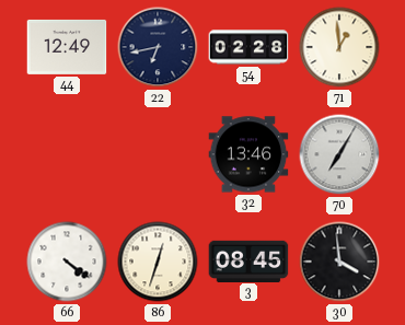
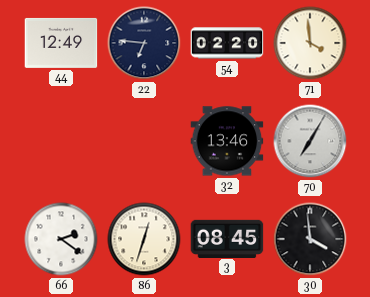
22: 6:43 -> 6:46
54: 02:28 -> 02:20
71: 12:59 -> 3:59
66: 4:21 -> 2:21
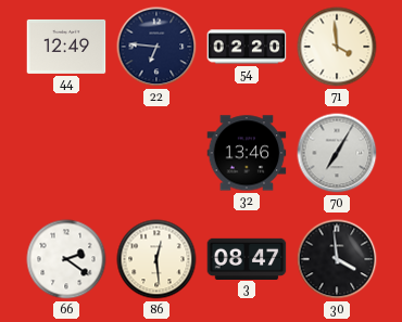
86: 12:33 -> 12:29
3: 08:45 -> 08:47
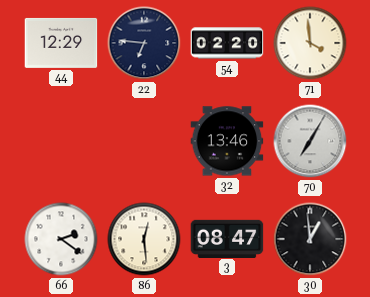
44: 12:49 -> 12:29
30: 3:59 -> 12:59
